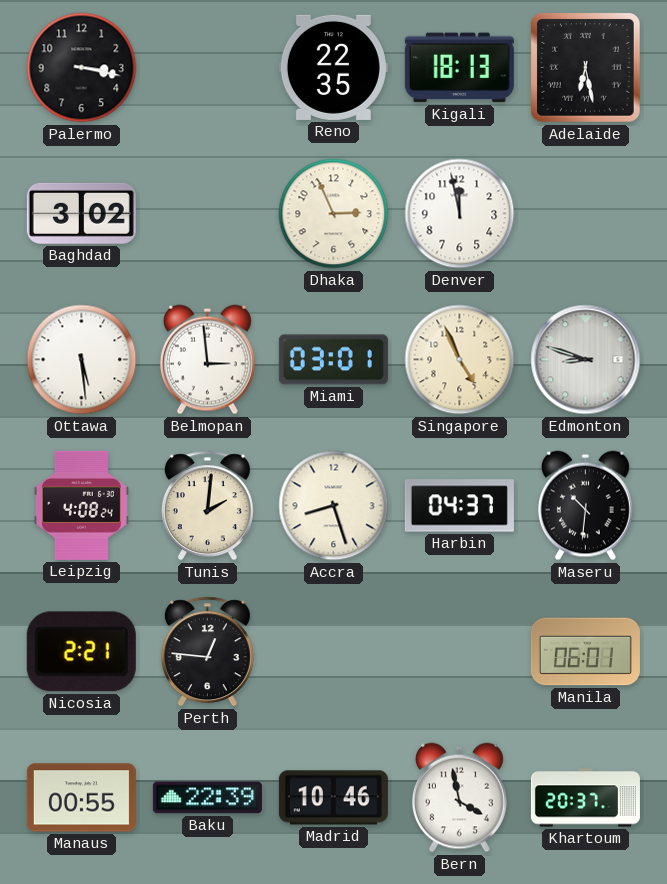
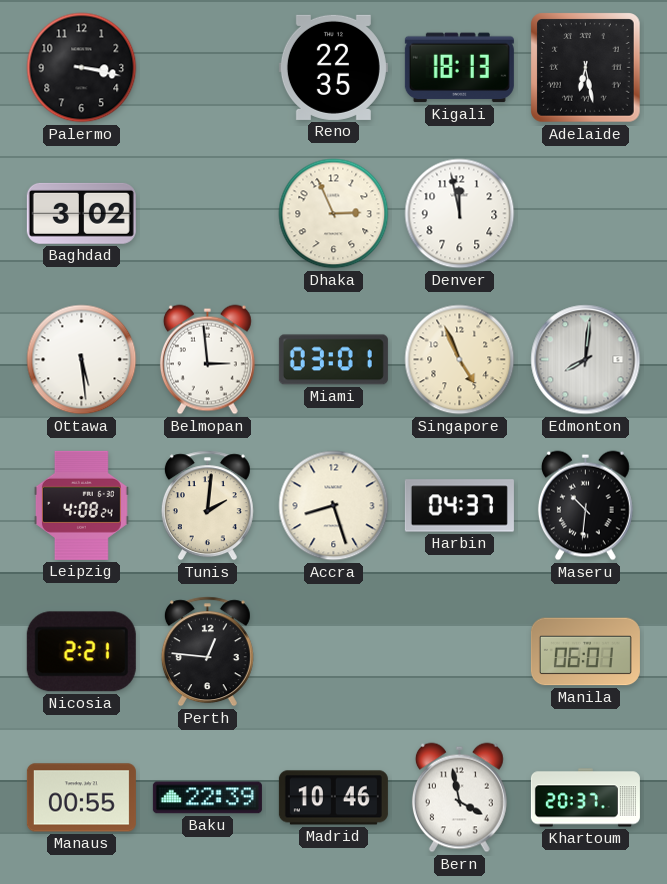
Edmonton: 8:48 -> 8:01
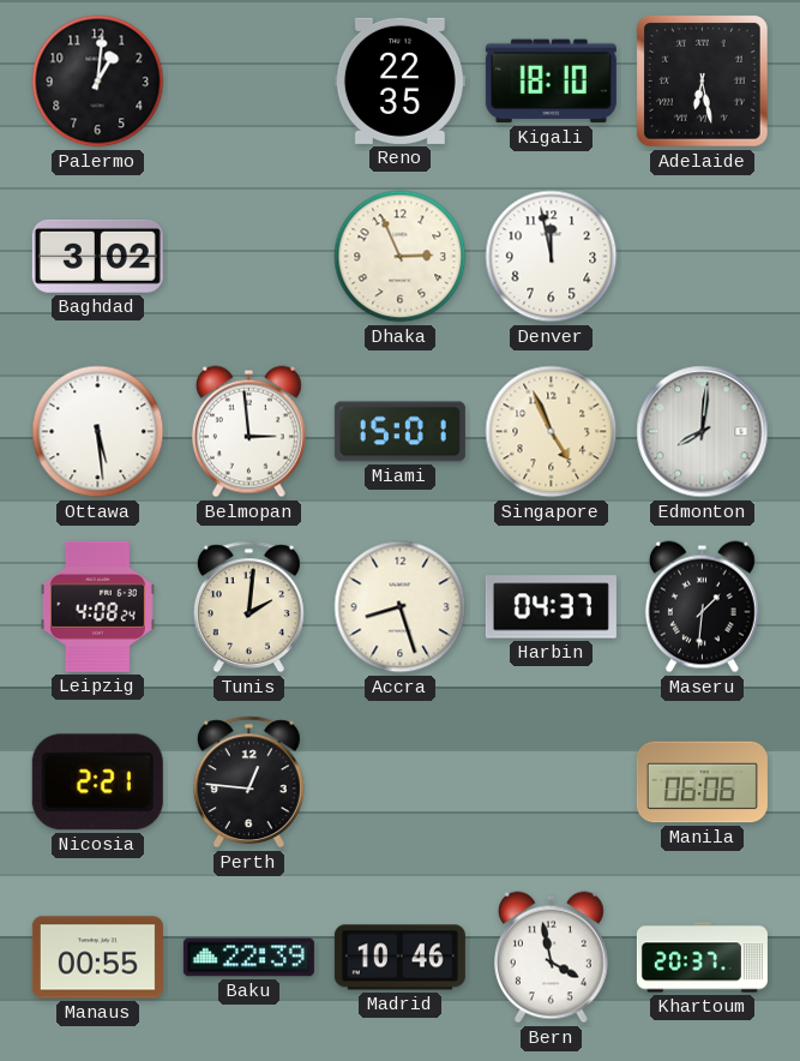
Palermo: 3:17 -> 1:01
Kigali: 18:13 -> 18:10
Miami: 03:01 -> 15:01
Maseru: 10:31 -> 1:31
Manila: 06:01 -> 06:06
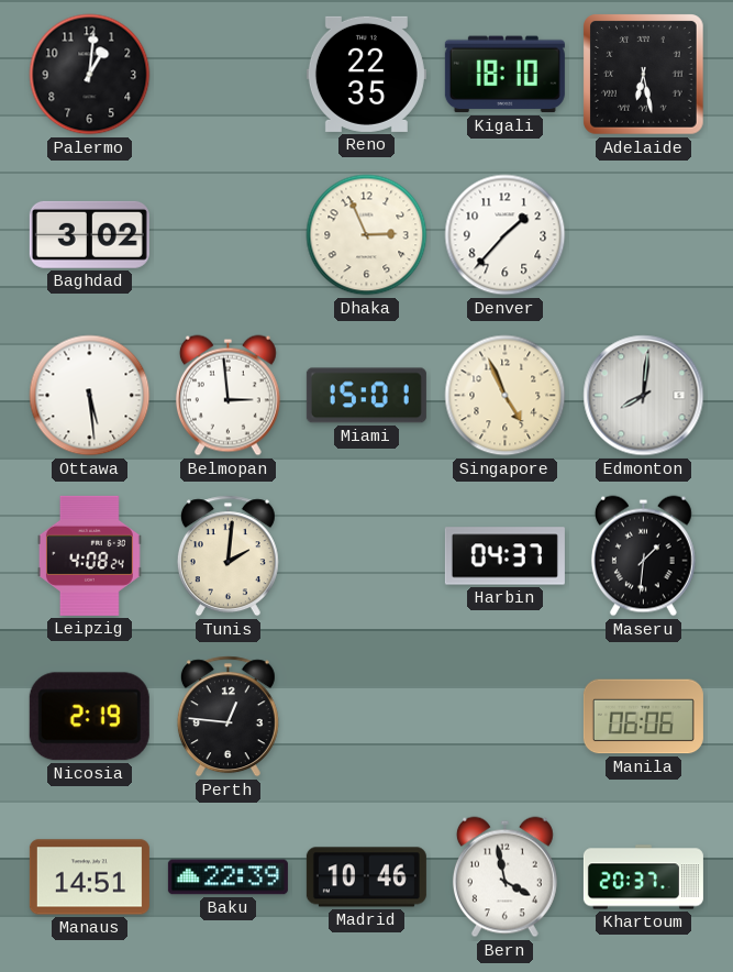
Denver: 11:58 -> 1:37
Accra: 8:27 -> none
Nicosia: 2:21 -> 2:19
Manaus: 00:55 -> 14:51
